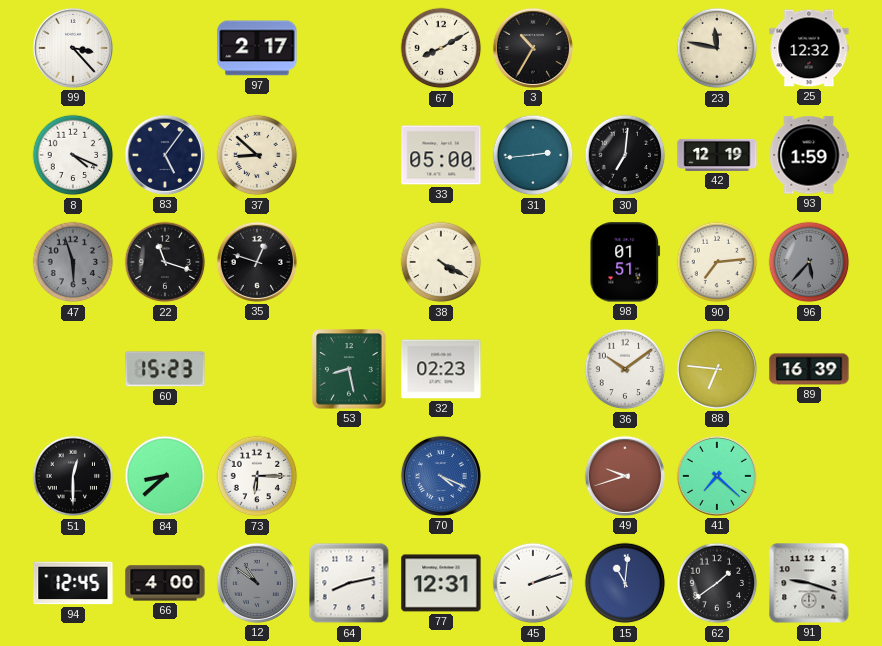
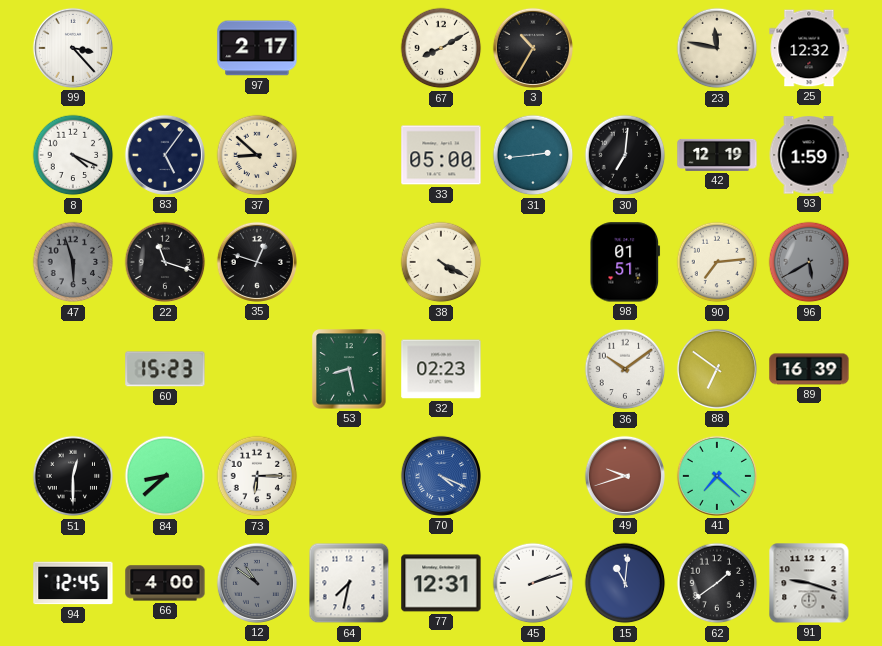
96: 5:37 -> 5:40
88: 6:46 -> 6:51
64: 8:13 -> 7:32
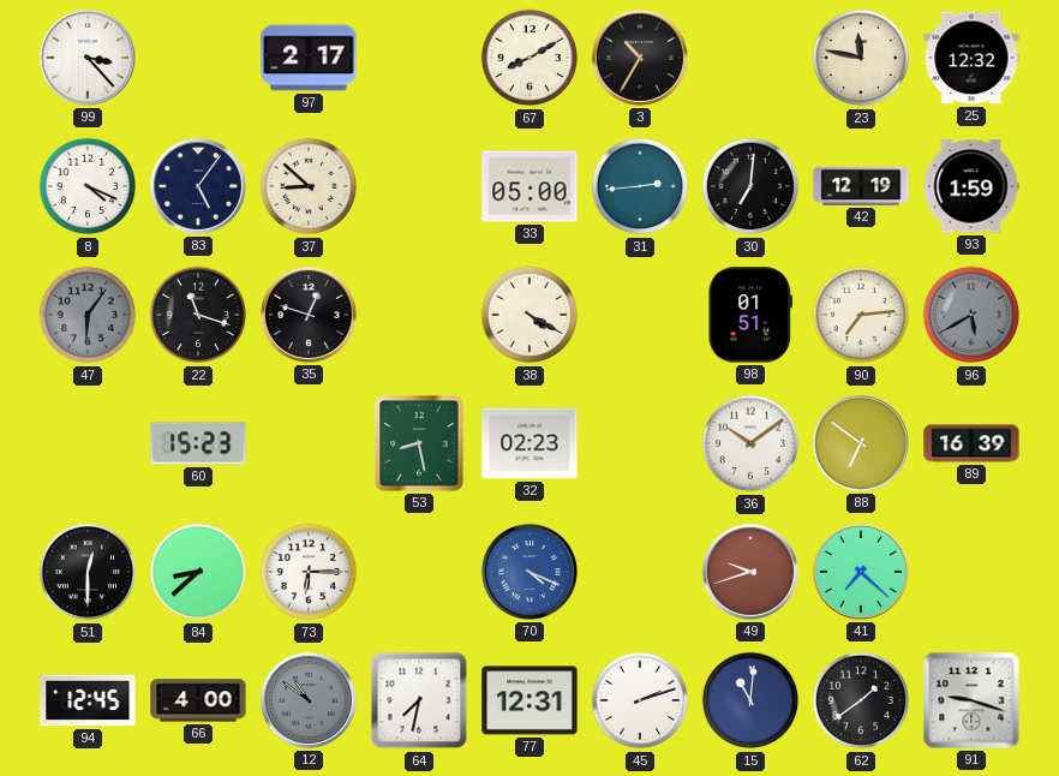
47: 5:57 -> 6:06
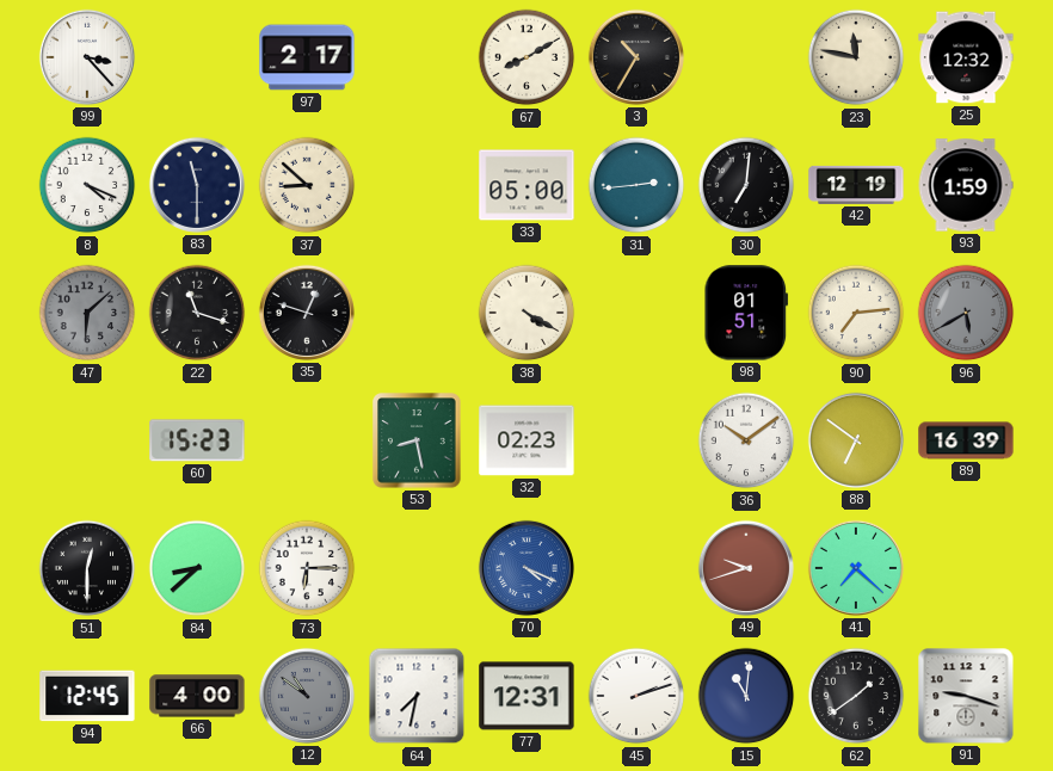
83: 5:06 -> 11:30
47: 6:06 -> 6:08
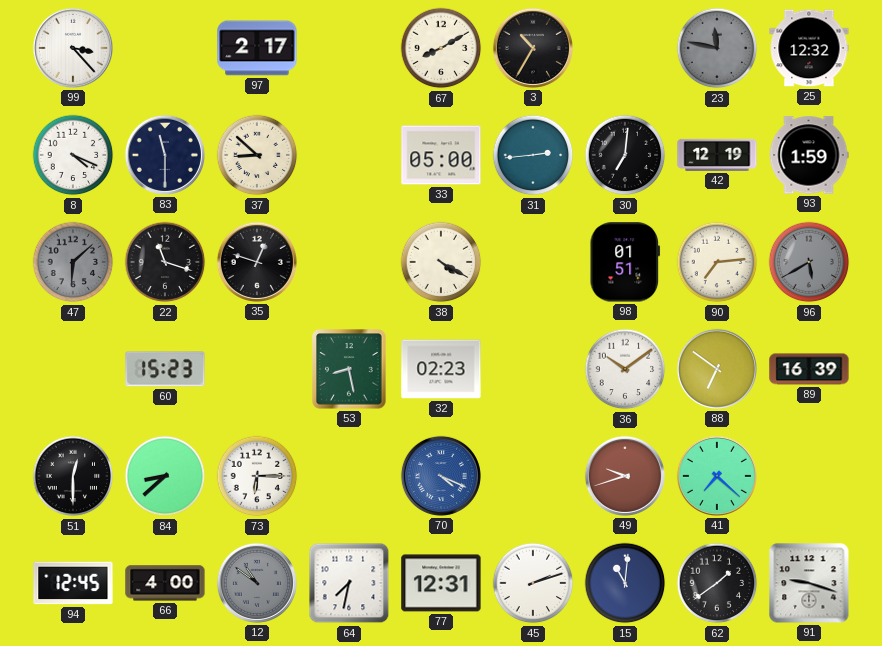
23 dial: cream -> grey
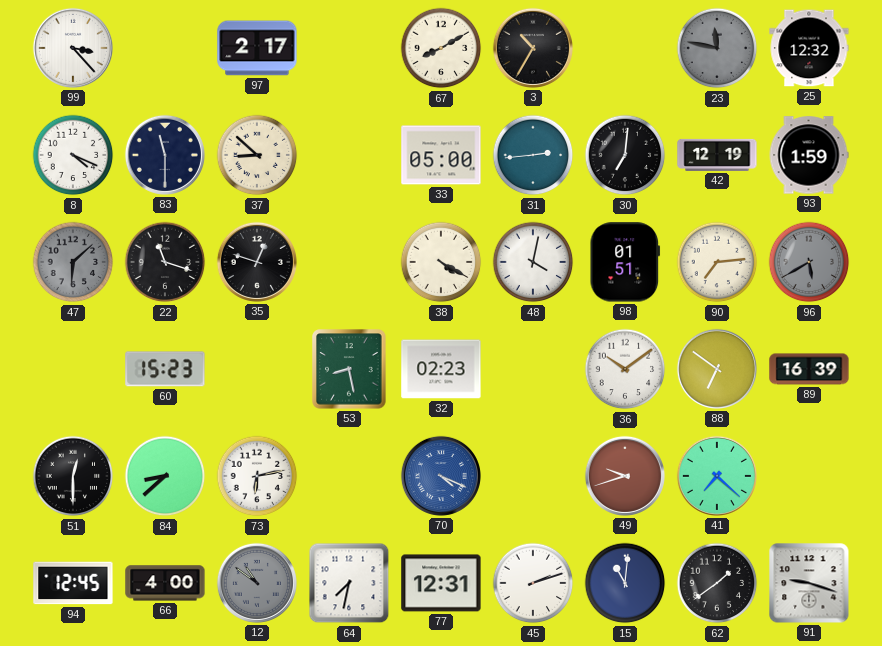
48: none -> 4:02
73: 6:15 -> 6:13
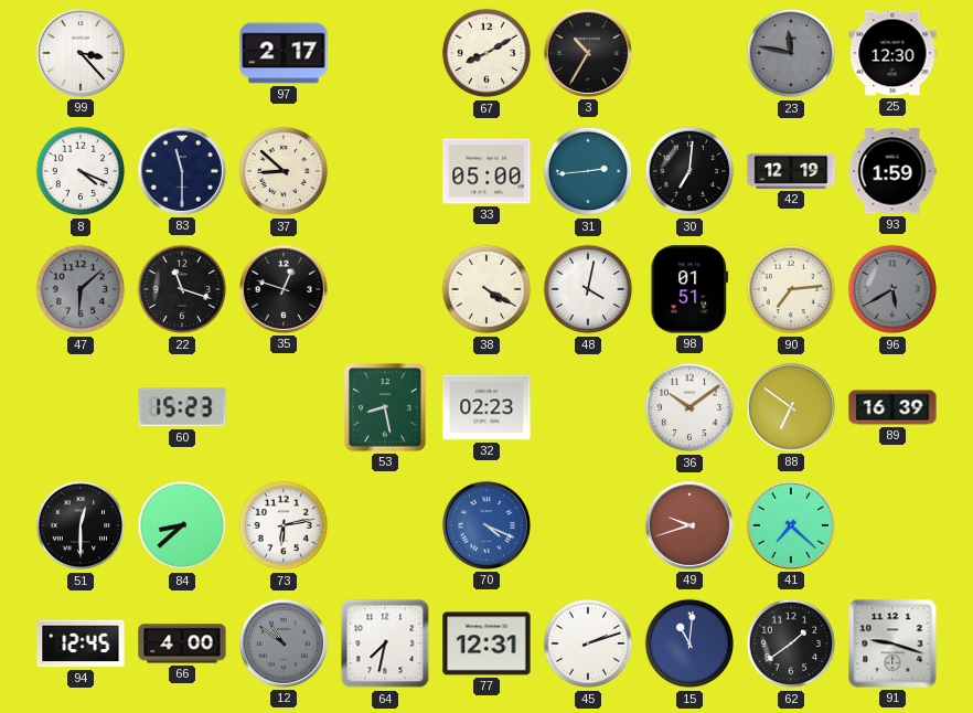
25: 12:32 -> 12:30
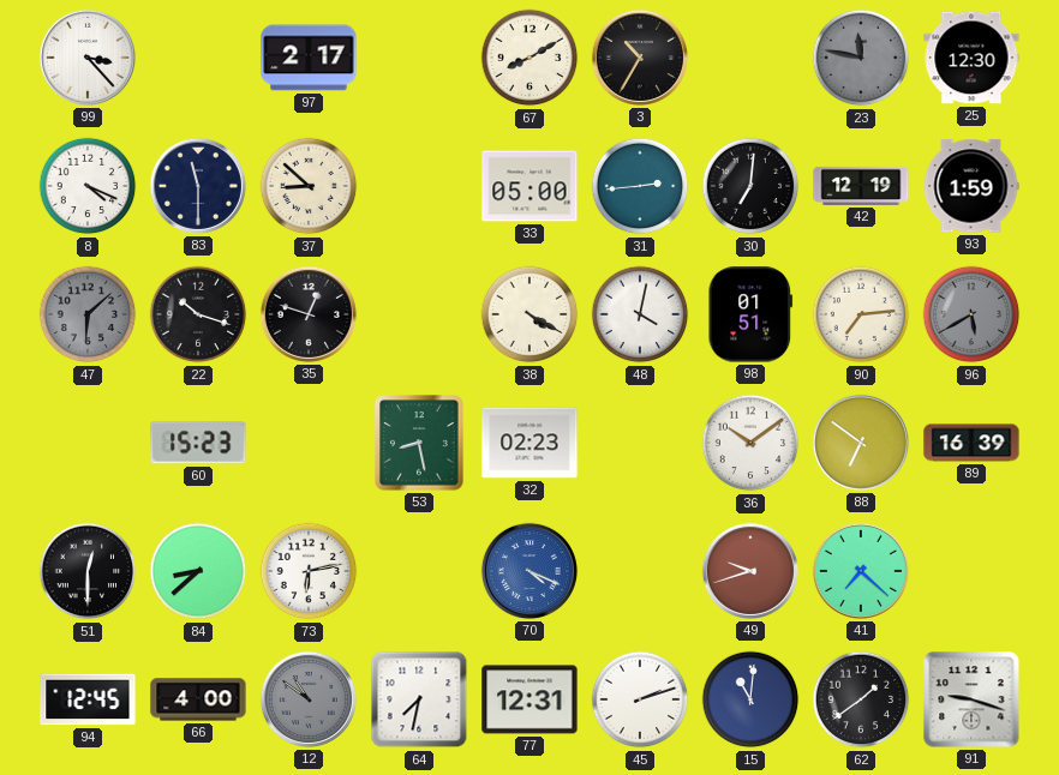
22: 11:18 -> 10:18
